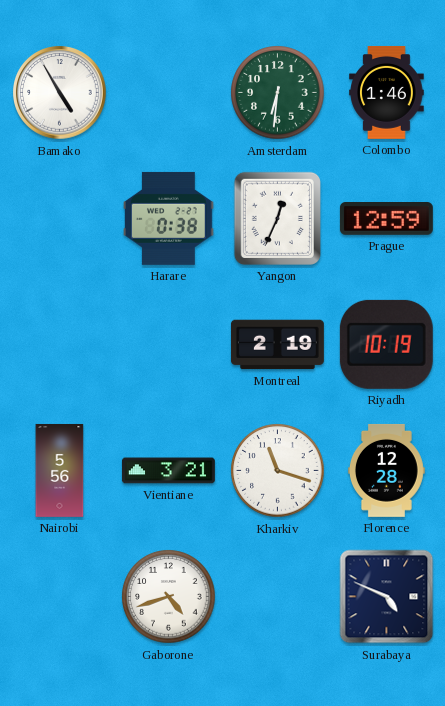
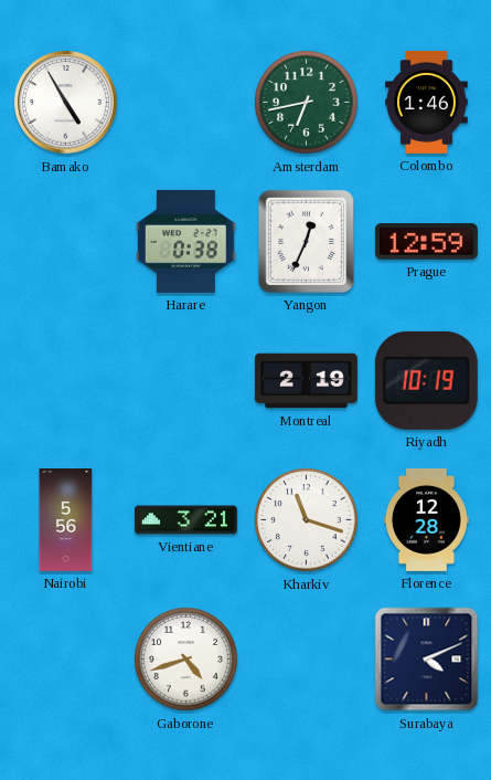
Amsterdam: 6:31 -> 6:43
Surabaya: 4:49 -> 4:11
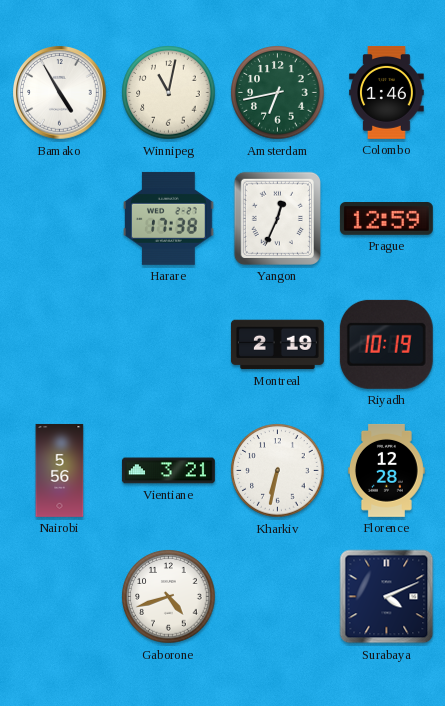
Winnipeg: none -> 11:02
Harare: 0:38 -> 17:38
Kharkiv: 11:18 -> 6:32
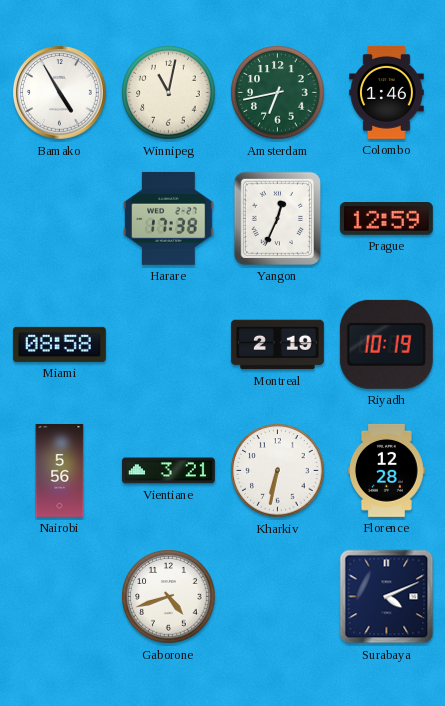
Miami: none -> 08:58
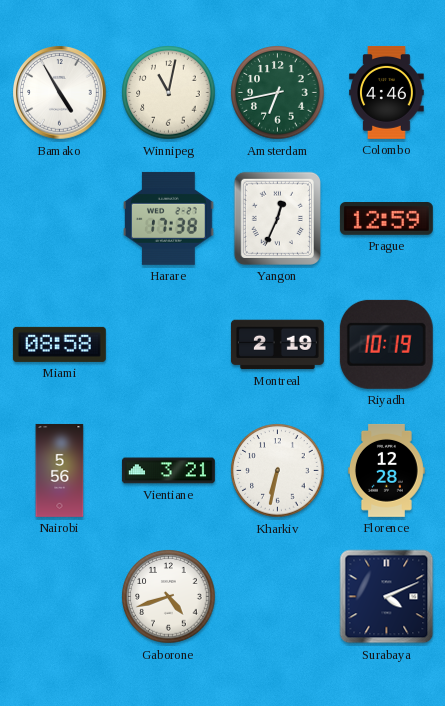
Colombo: 1:46 -> 4:46
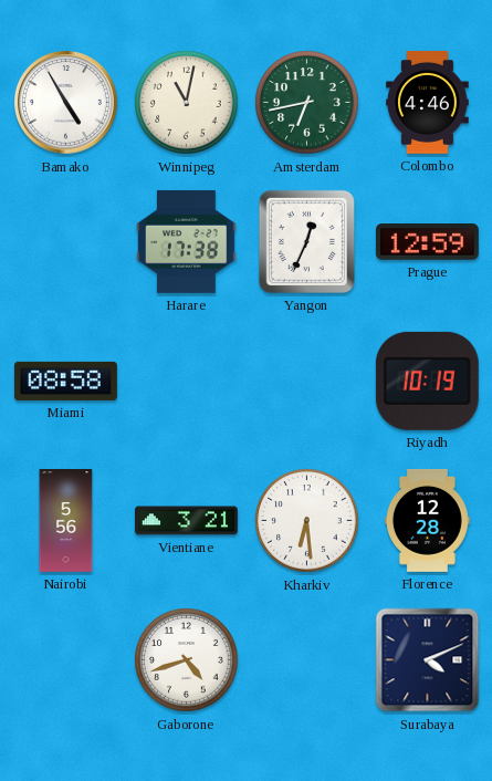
Montreal: 2:19 -> none
Kharkiv: 6:32 -> 6:29
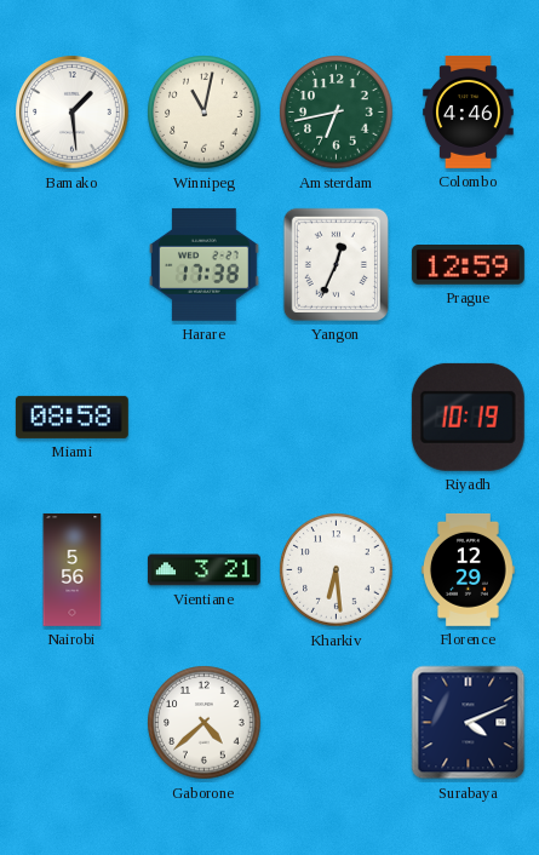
Bamako: 4:55 -> 1:29
Florence: 12:28 -> 12:29
Gaborone: 4:42 -> 4:38
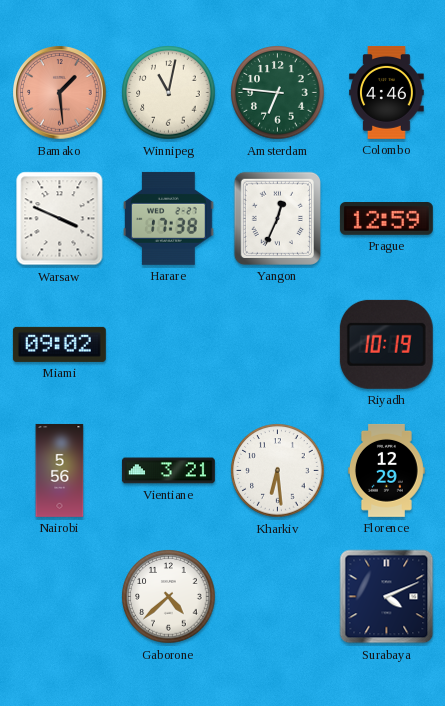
Bamako dial: white -> salmon
Amsterdam: 6:43 -> 6:46
Warsaw: none -> 3:49
Miami: 08:58 -> 09:02
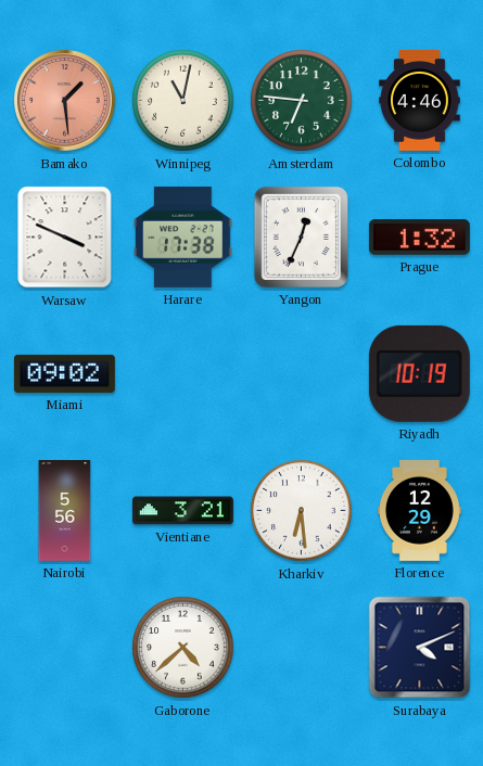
Prague: 12:59 -> 1:32
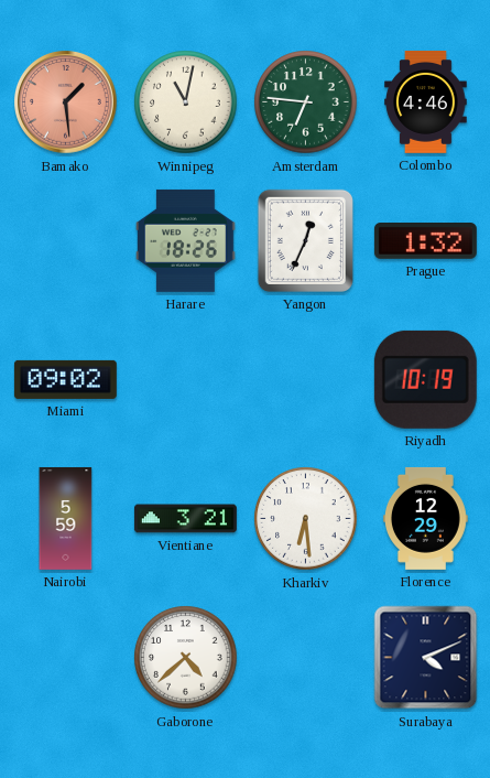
Warsaw: 3:49 -> none
Harare: 17:38 -> 18:26
Nairobi: 5:56 -> 5:59
